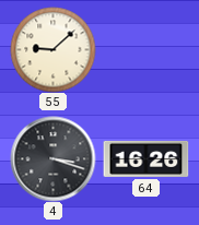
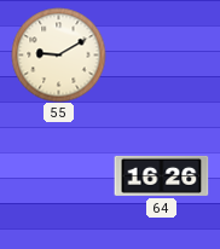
55: 9:08 -> 9:10
4: 3:18 -> none
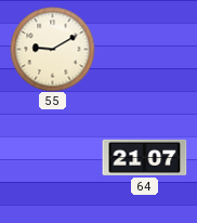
64: 16:26 -> 21:07
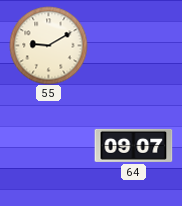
64: 21:07 -> 09:07
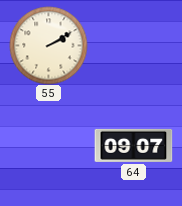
55: 9:10 -> 2:10
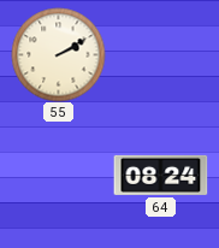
64: 09:07 -> 08:24
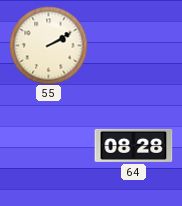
64: 08:24 -> 08:28
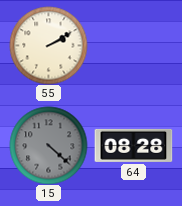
15: none -> 4:22
